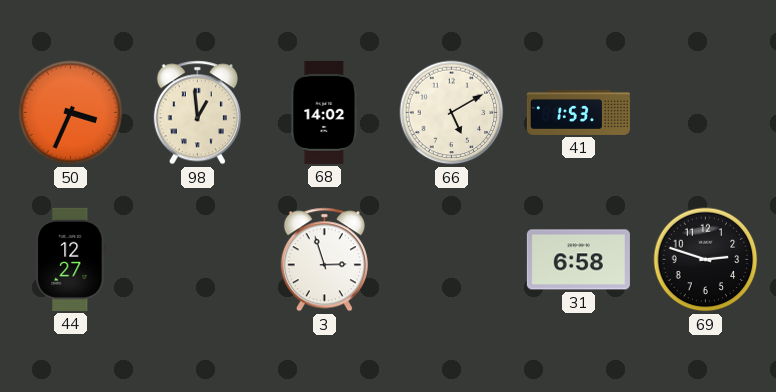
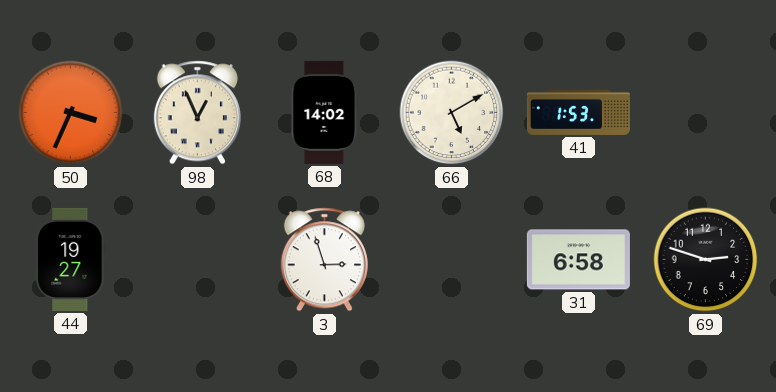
98: 12:59 -> 12:56
44: 12:27 -> 19:27
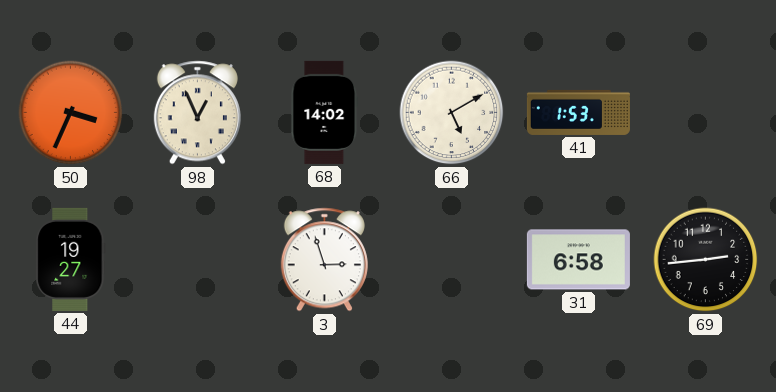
69: 2:48 -> 2:44
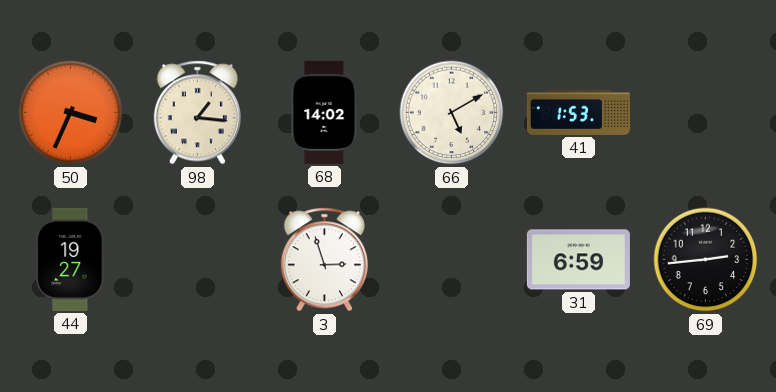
98: 12:56 -> 1:16
31: 6:58 -> 6:59
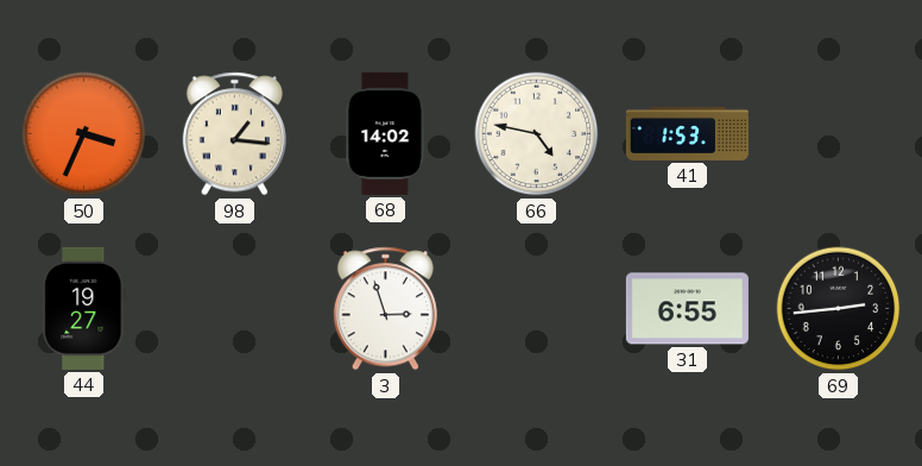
66: 5:10 -> 4:47
31: 6:59 -> 6:55
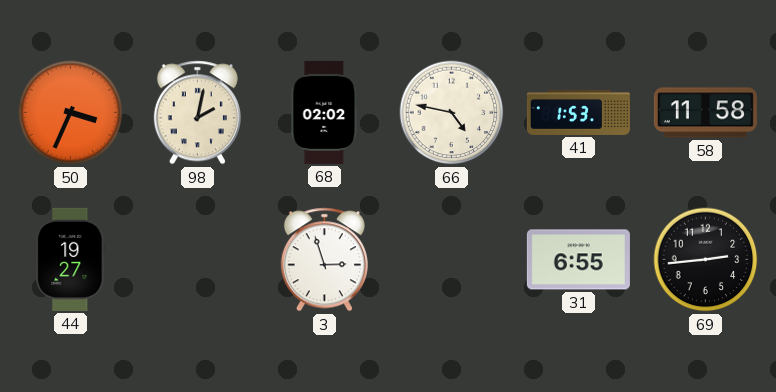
98: 1:16 -> 2:02
68: 14:02 -> 02:02
58: none -> 11:58
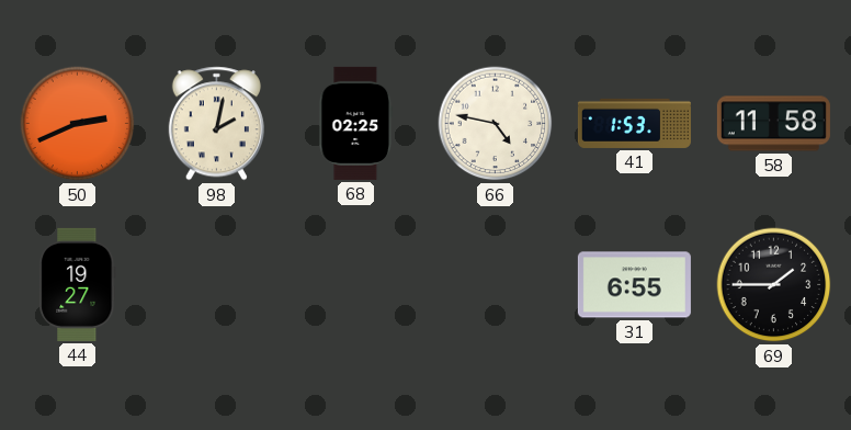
50: 3:34 -> 2:41
68: 02:02 -> 02:25
3: 2:57 -> none
69: 2:44 -> 1:45
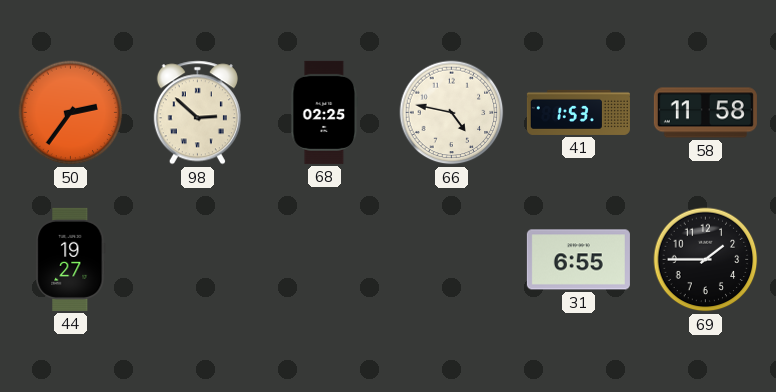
50: 2:41 -> 2:36
98: 2:02 -> 2:52
